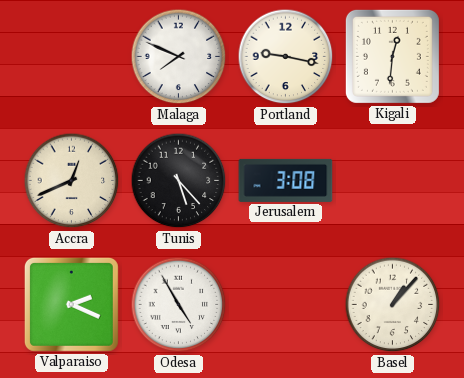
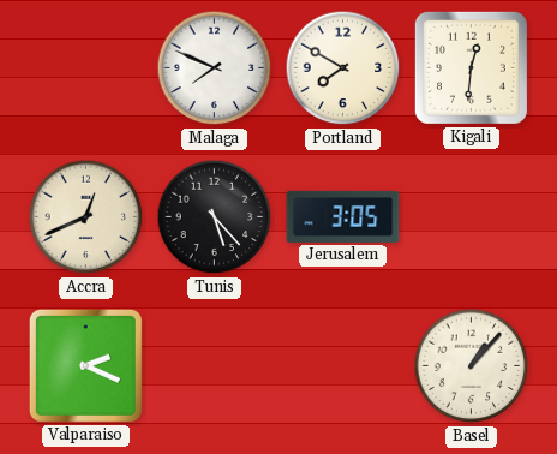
Portland: 9:17 -> 7:50
Jerusalem: 3:08 -> 3:05
Odesa: 4:55 -> none
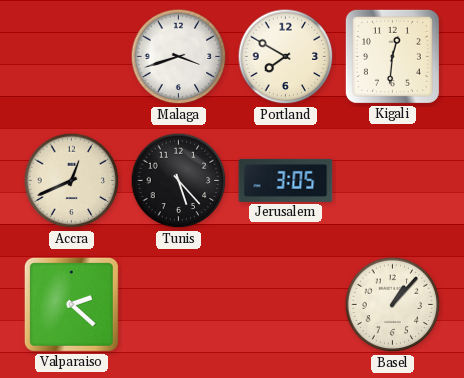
Malaga: 7:49 -> 3:42
Valparaiso: 2:19 -> 2:22
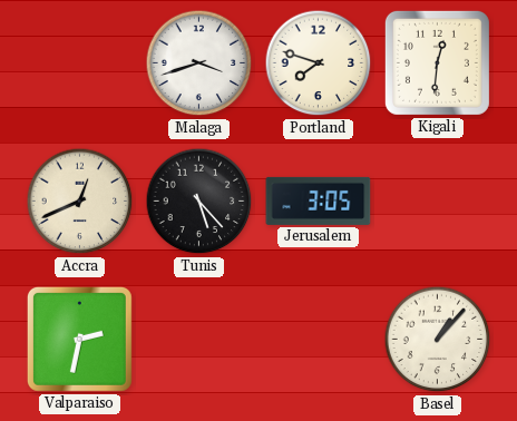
Portland: 7:50 -> 7:48
Valparaiso: 2:22 -> 2:32
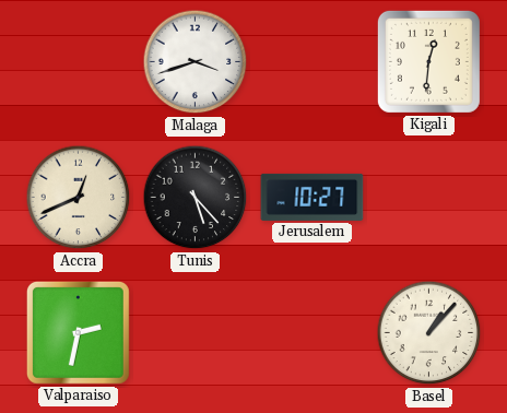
Portland: 7:48 -> none
Jerusalem: 3:05 -> 10:27
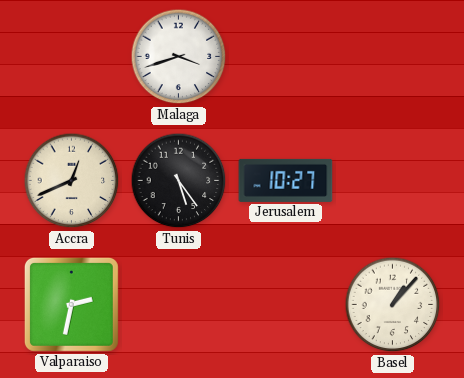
Kigali: 12:31 -> none
Tunis: 5:23 -> 5:24
